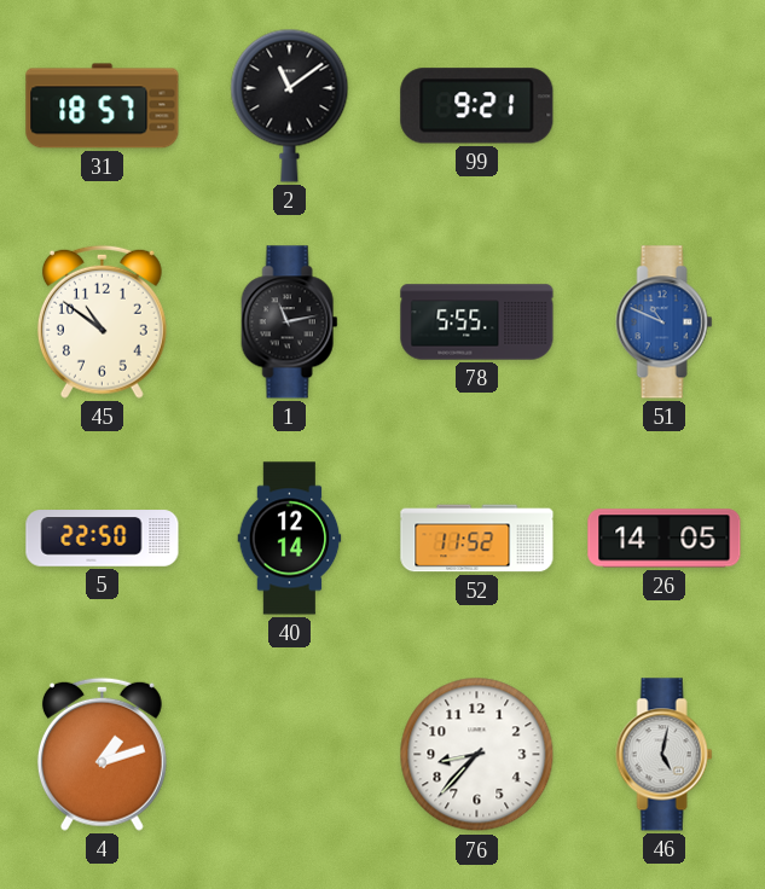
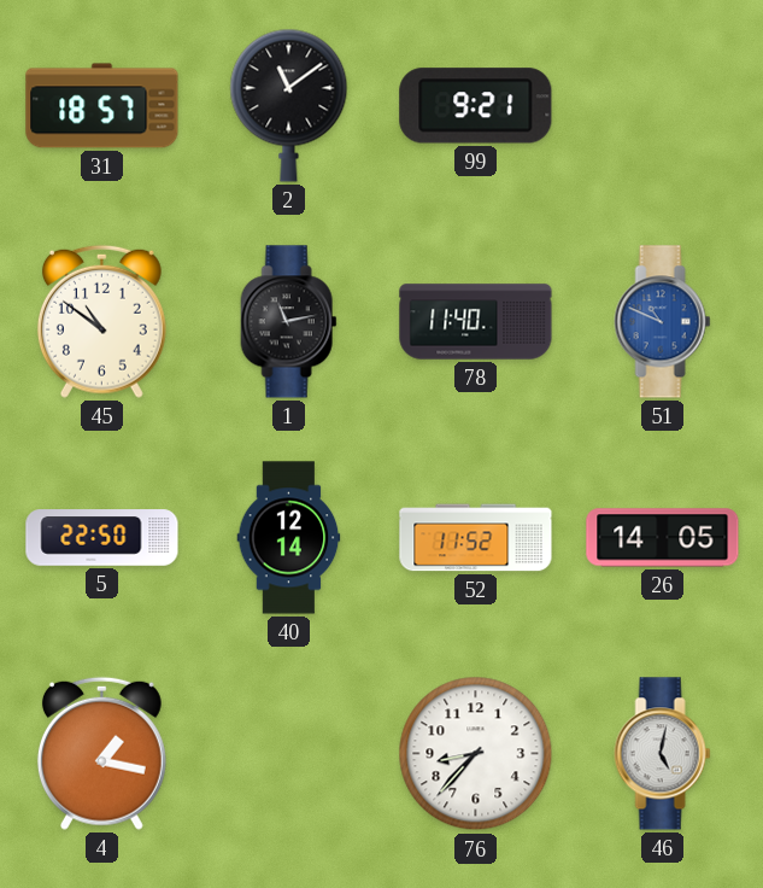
78: 5:55 -> 11:40
4: 1:12 -> 1:17
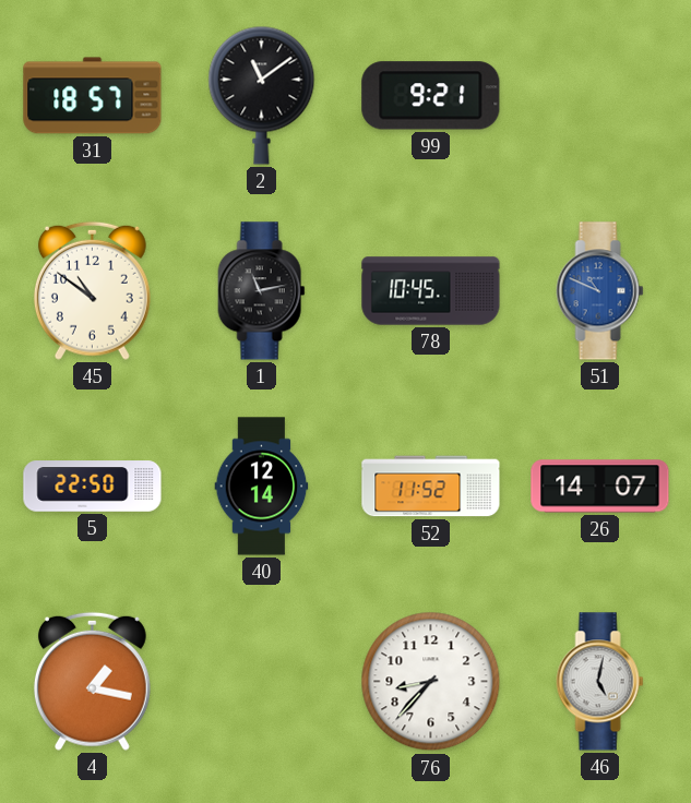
78: 11:40 -> 10:45
26: 14:05 -> 14:07
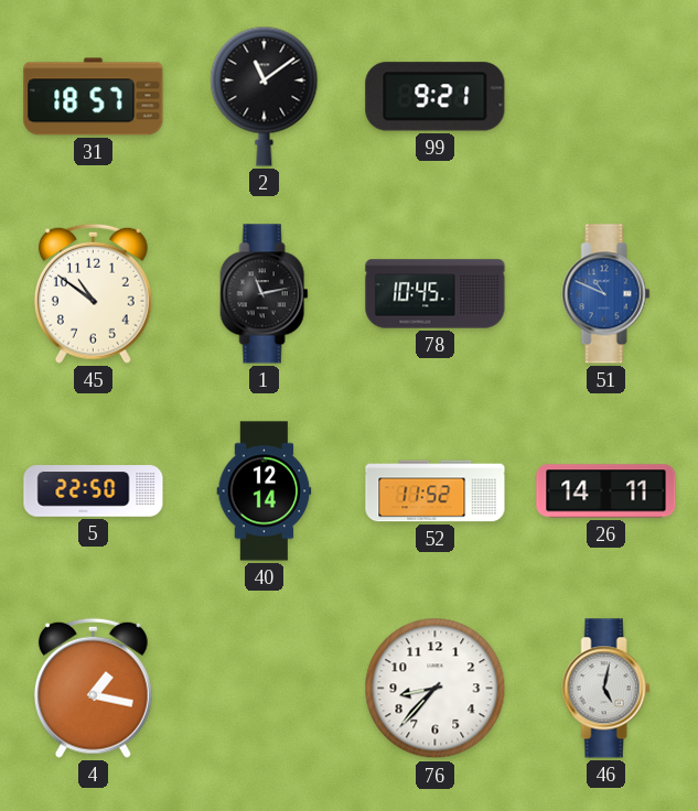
26: 14:07 -> 14:11
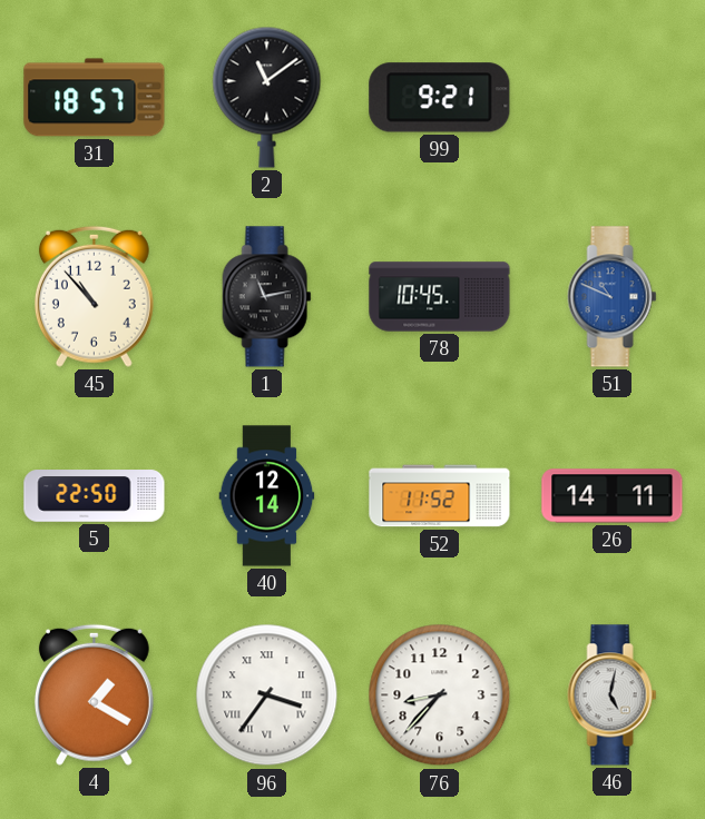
45: 10:51 -> 10:53
4: 1:17 -> 1:20
96: none -> 3:36
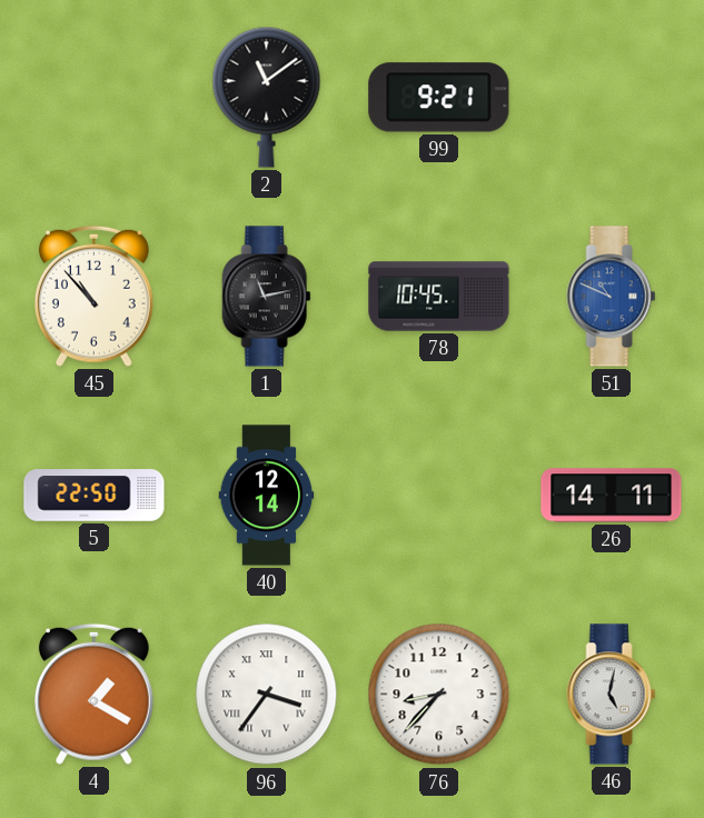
31: 18:57 -> none
52: 11:52 -> none
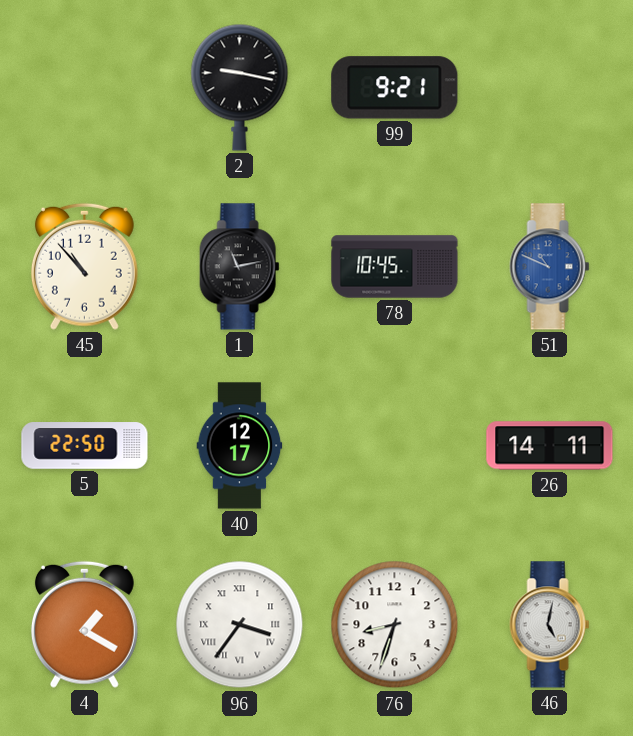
2: 11:09 -> 9:17
40: 12:14 -> 12:17
76: 8:37 -> 8:33
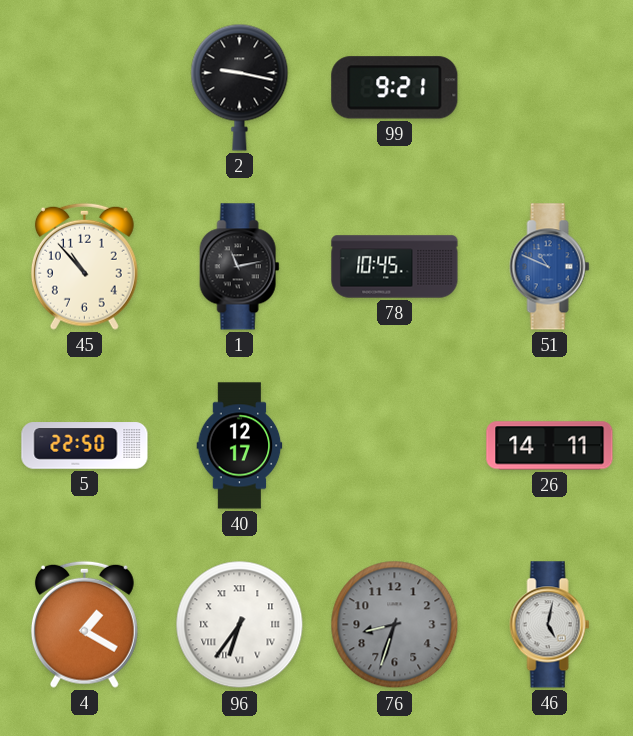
96: 3:36 -> 6:36
76 dial: white -> grey
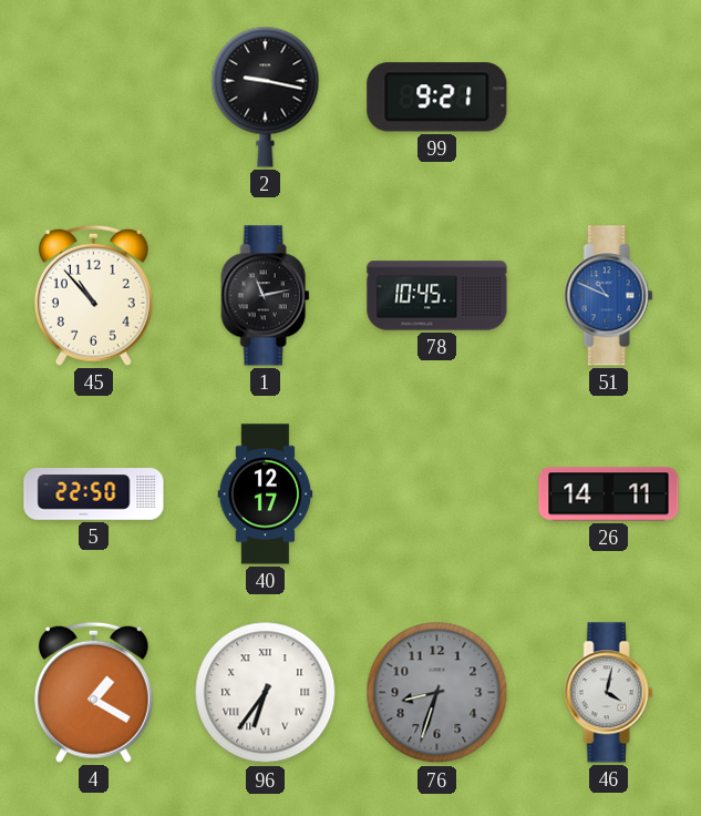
46: 5:02 -> 4:02
